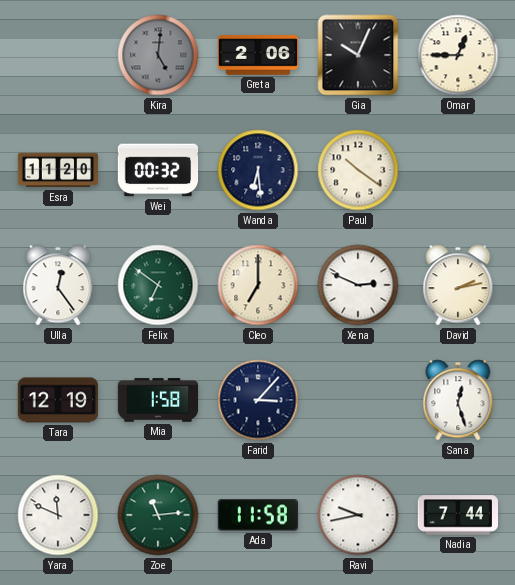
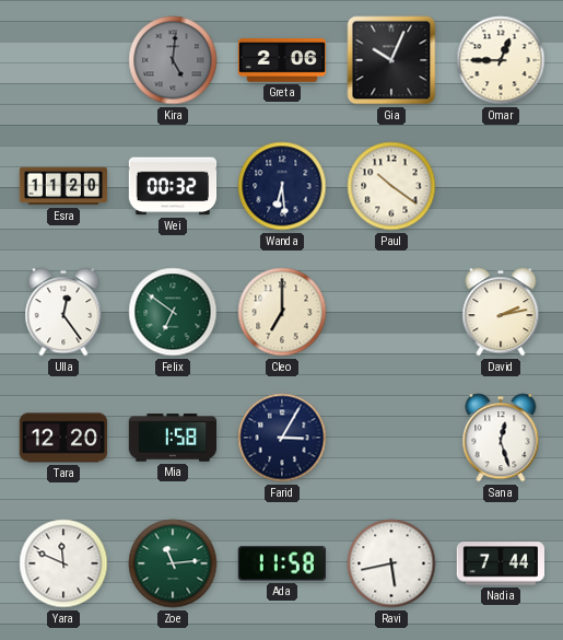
Xena: 2:49 -> none
Tara: 12:19 -> 12:20
Farid: 3:07 -> 3:05
Ravi: 9:43 -> 5:43
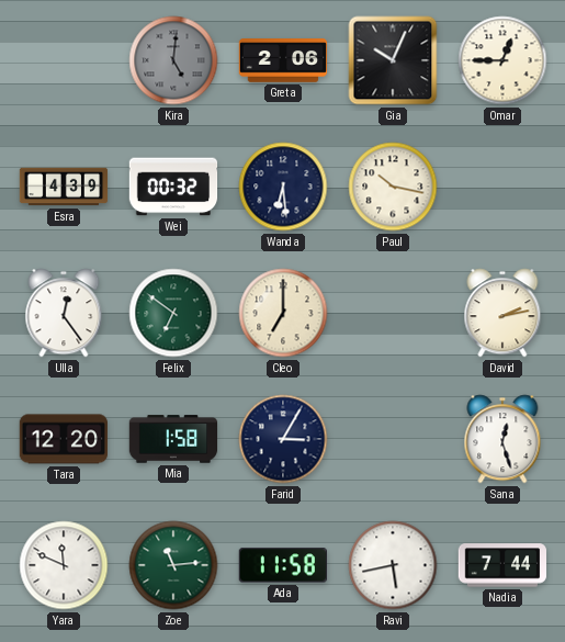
Esra: 11:20 -> 4:39
Paul: 10:21 -> 10:17
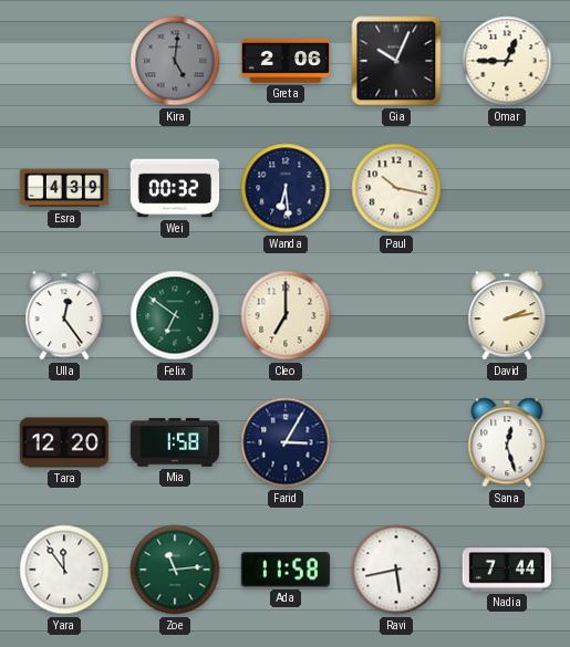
Yara: 11:49 -> 11:54
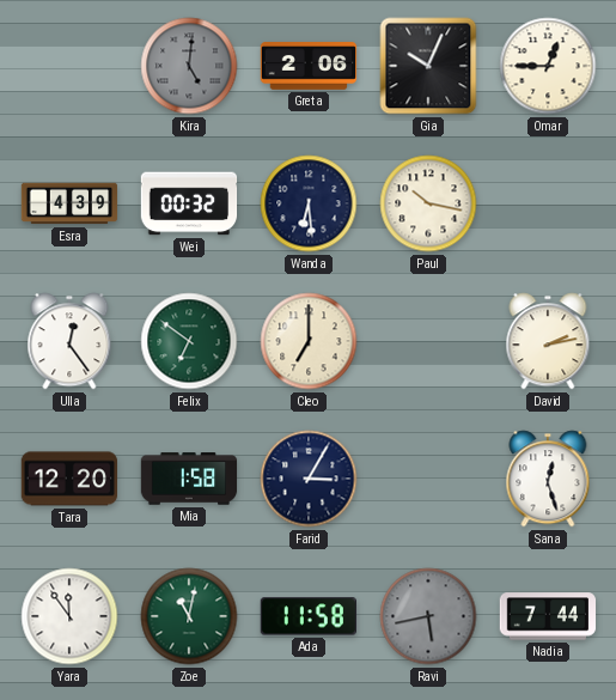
Zoe: 11:14 -> 11:02
Ravi dial: white -> grey
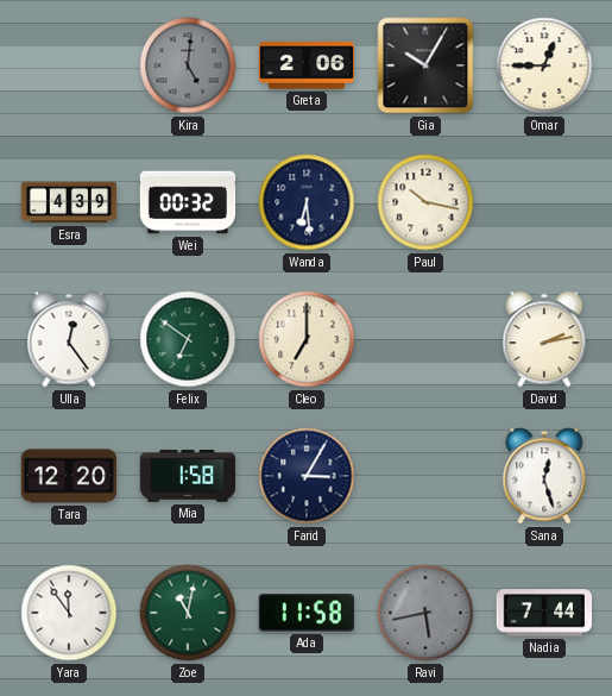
Gia: 10:04 -> 10:05
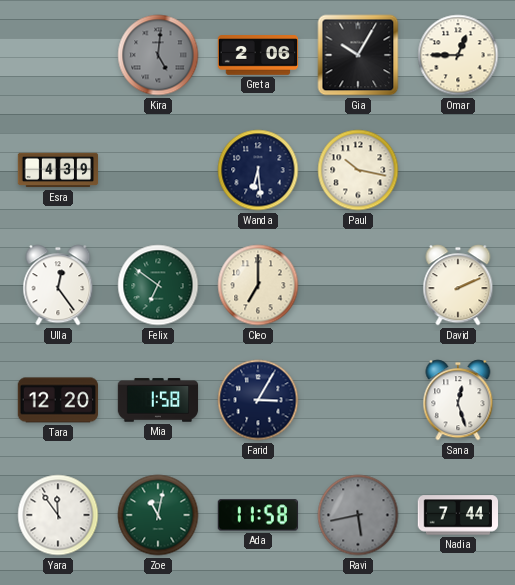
Wei: 00:32 -> none
David: 2:13 -> 2:11
